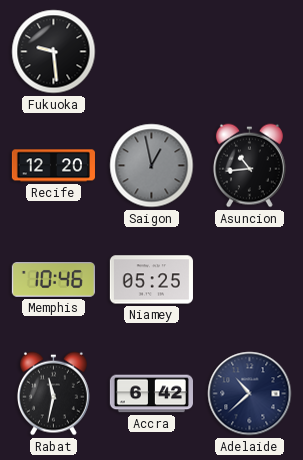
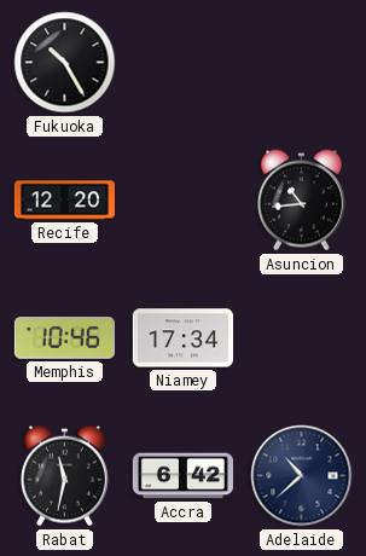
Fukuoka: 9:29 -> 10:25
Saigon: 12:58 -> none
Niamey: 05:25 -> 17:34
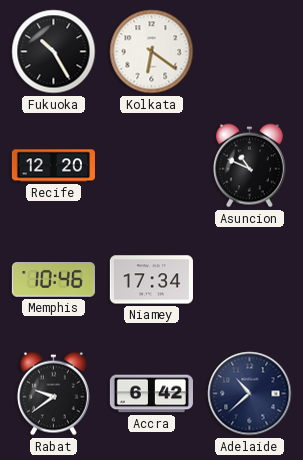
Kolkata: none -> 6:21
Asuncion: 10:44 -> 10:49
Rabat: 11:32 -> 9:39
